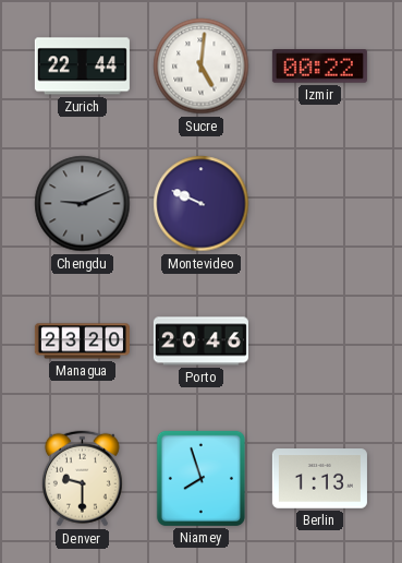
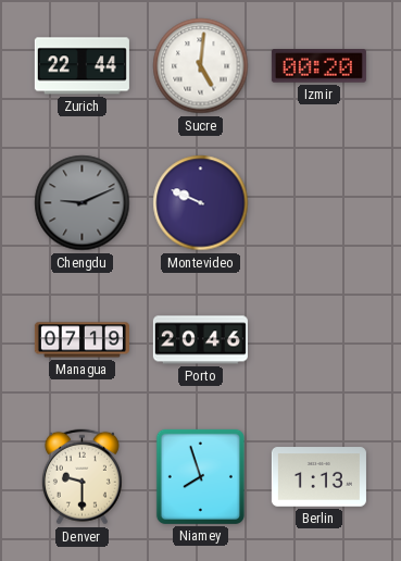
Izmir: 00:22 -> 00:20
Managua: 23:20 -> 07:19
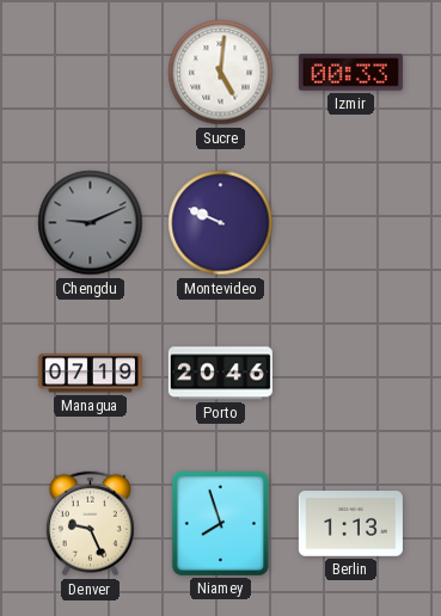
Zurich: 22:44 -> none
Izmir: 00:20 -> 00:33
Denver: 9:30 -> 9:26
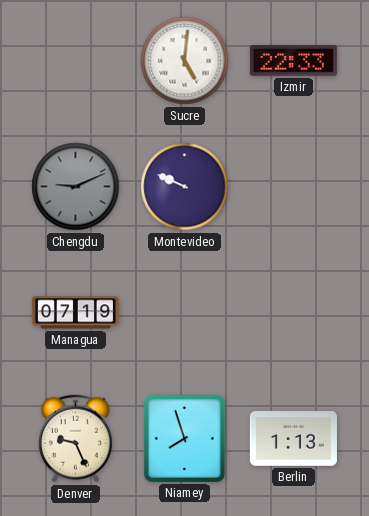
Izmir: 00:33 -> 22:33
Porto: 20:46 -> none
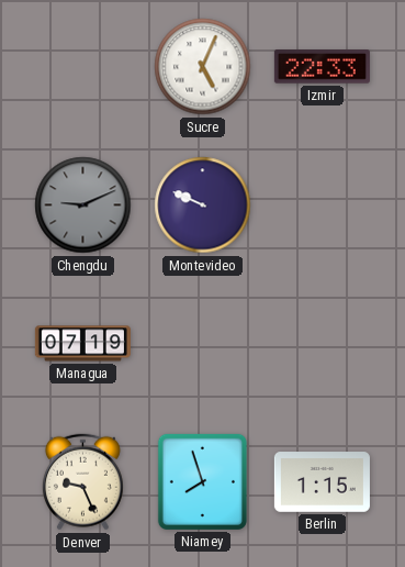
Sucre: 5:01 -> 5:04
Berlin: 1:13 -> 1:15
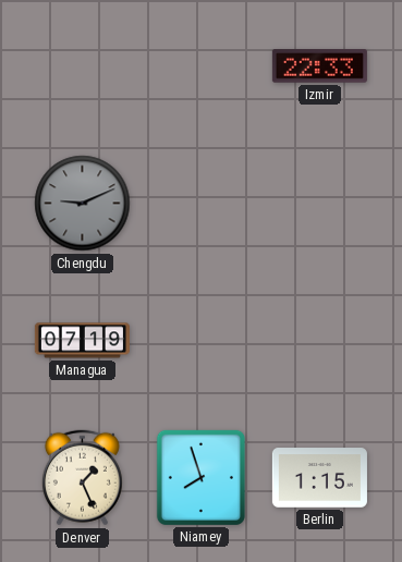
Sucre: 5:04 -> none
Montevideo: 9:49 -> none
Denver: 9:26 -> 1:26
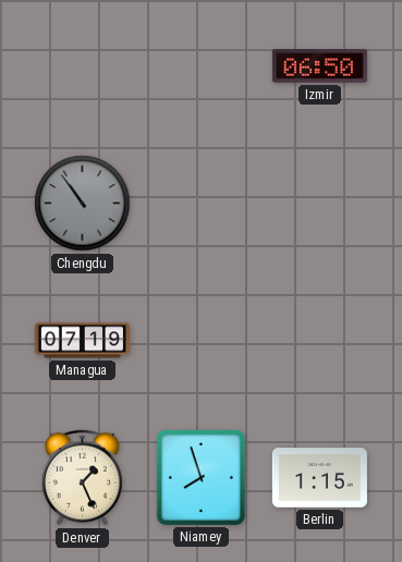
Izmir: 22:33 -> 06:50
Chengdu: 9:11 -> 10:54
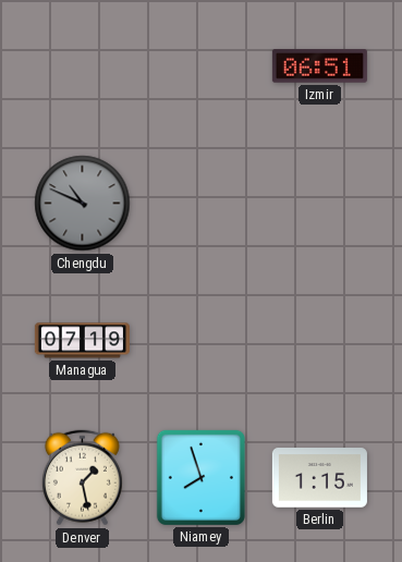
Izmir: 06:50 -> 06:51
Chengdu: 10:54 -> 10:49
Denver: 1:26 -> 1:28
